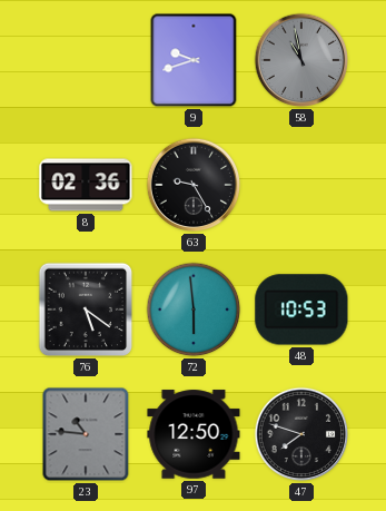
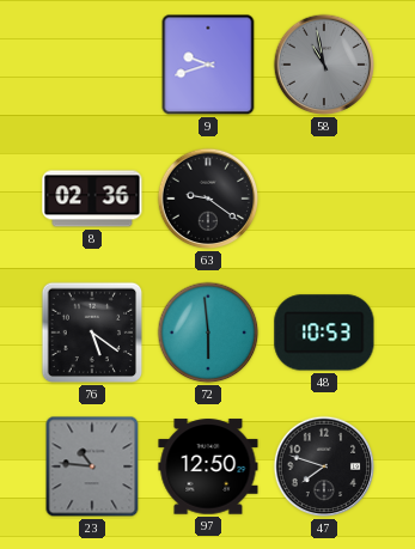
63: 9:25 -> 9:21
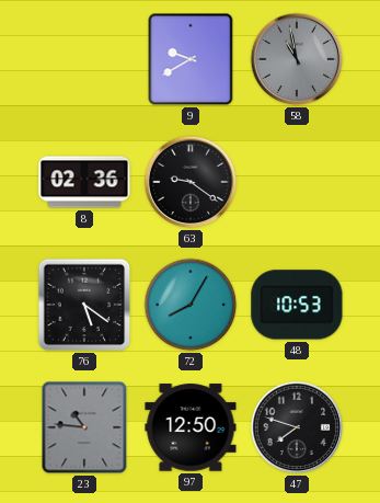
9: 9:42 -> 9:40
72: 5:59 -> 8:05
